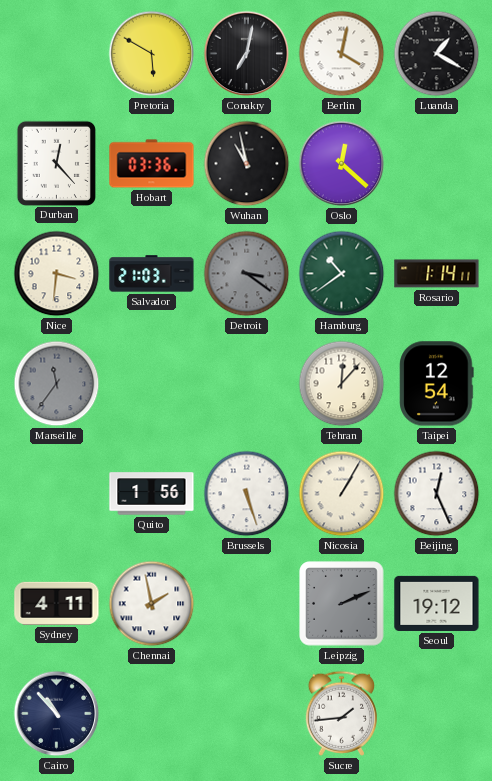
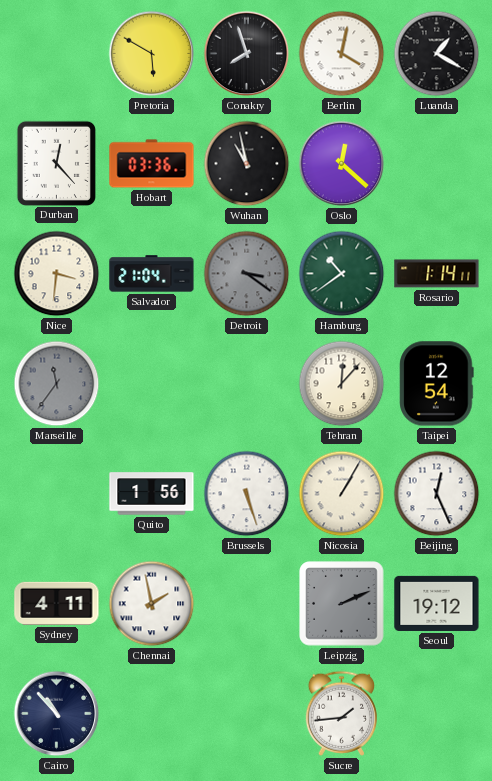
Conakry: 7:02 -> 7:57
Salvador: 21:03 -> 21:04
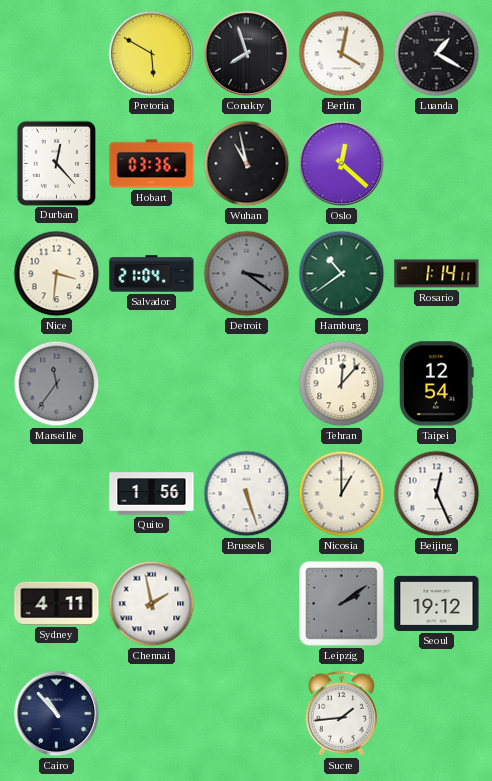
Nicosia: 1:05 -> 1:00
Leipzig: 2:11 -> 2:09
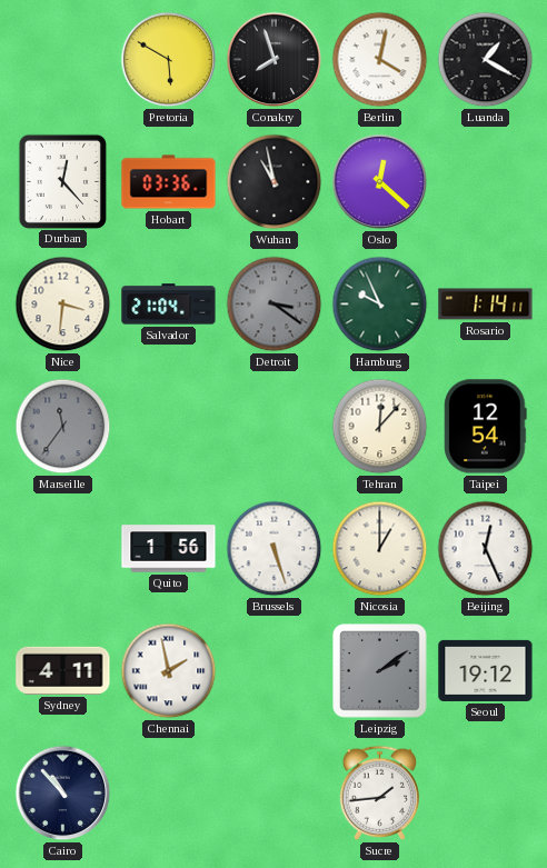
Hamburg: 10:39 -> 9:56
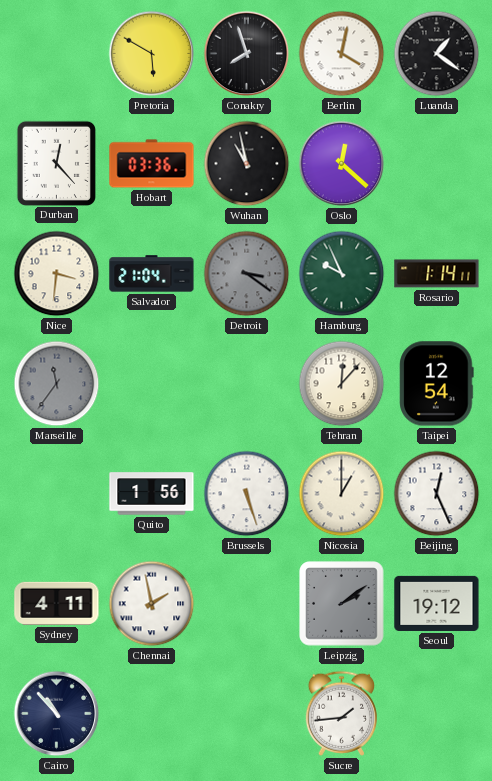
Luanda: 1:20 -> 1:21
